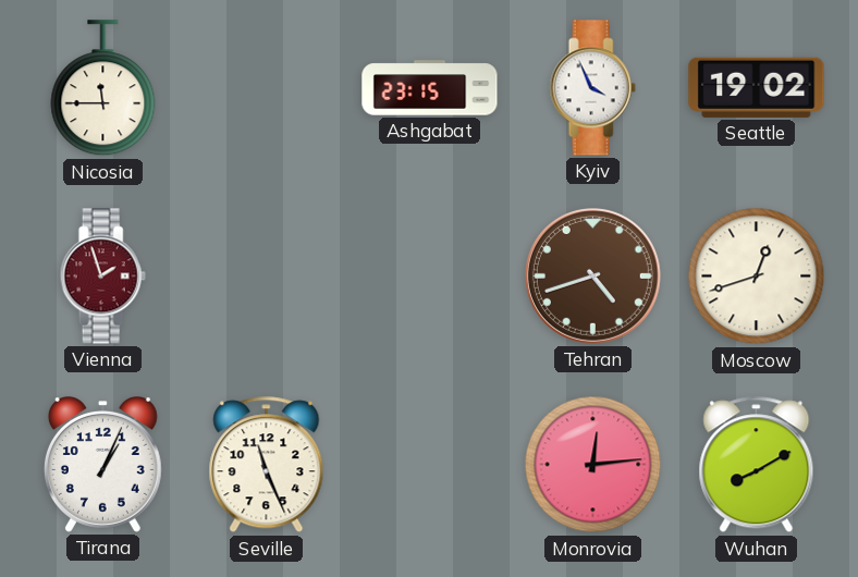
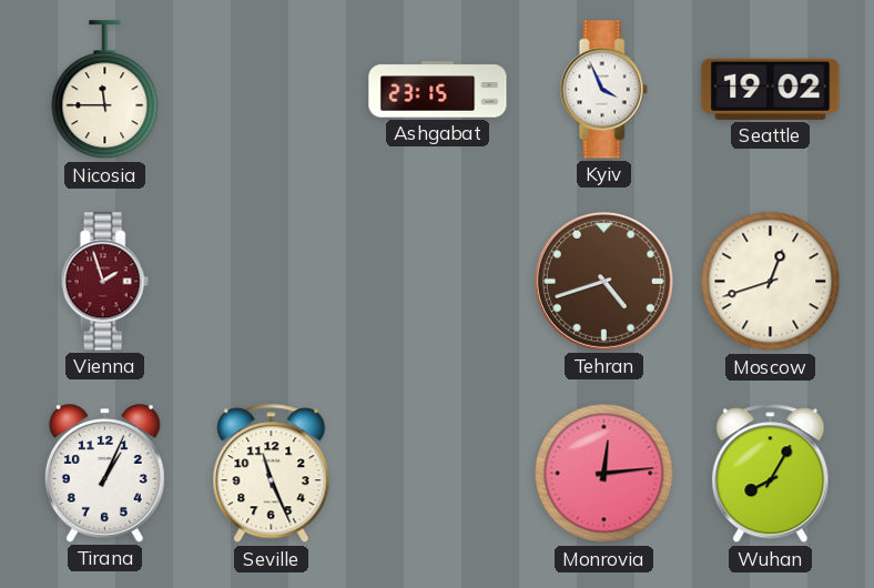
Wuhan: 8:10 -> 8:05
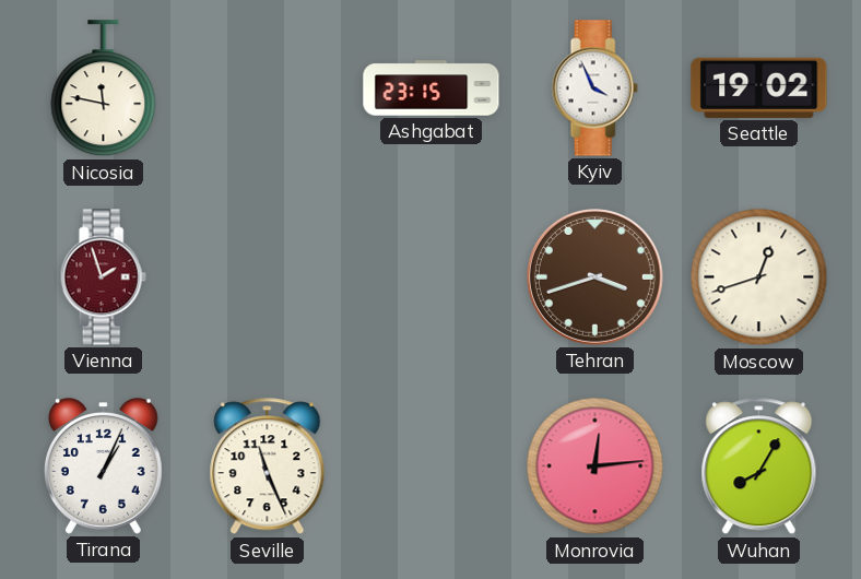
Nicosia: 11:45 -> 11:47
Tehran: 4:42 -> 3:42
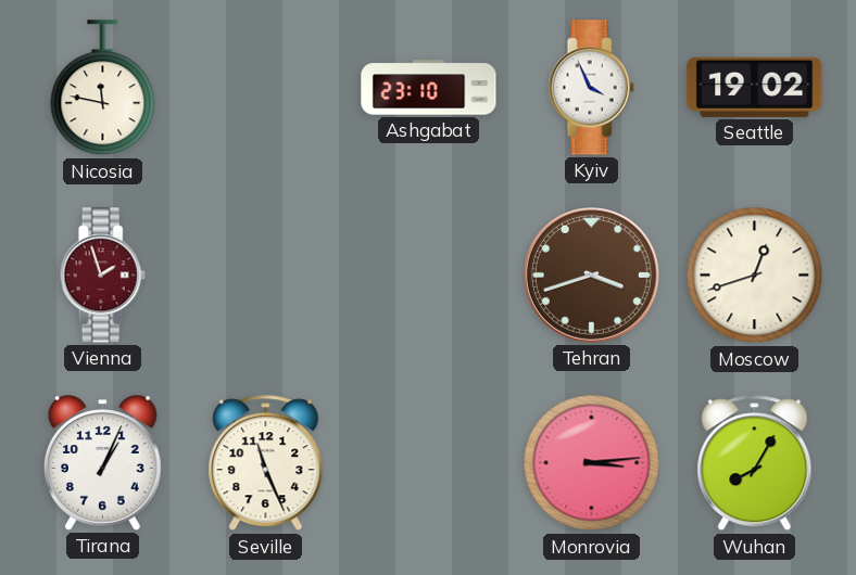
Ashgabat: 23:15 -> 23:10
Monrovia: 12:14 -> 3:14
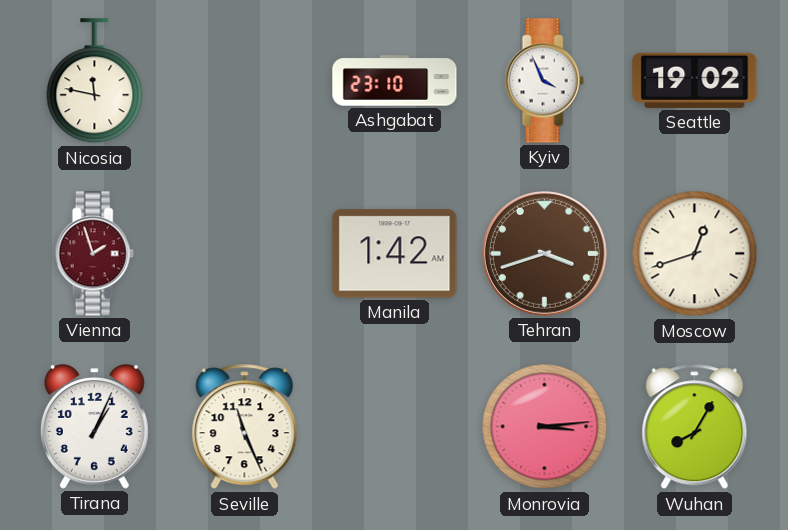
Manila: none -> 1:42
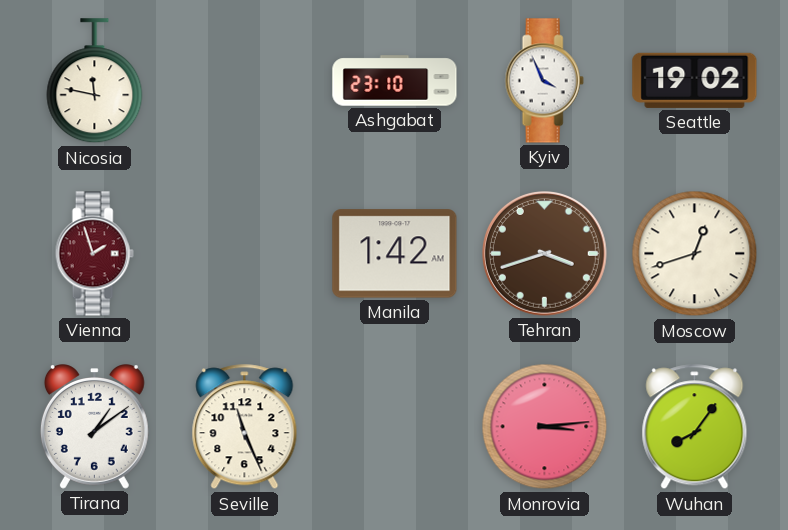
Tirana: 1:04 -> 1:09
Wuhan: 8:05 -> 8:06
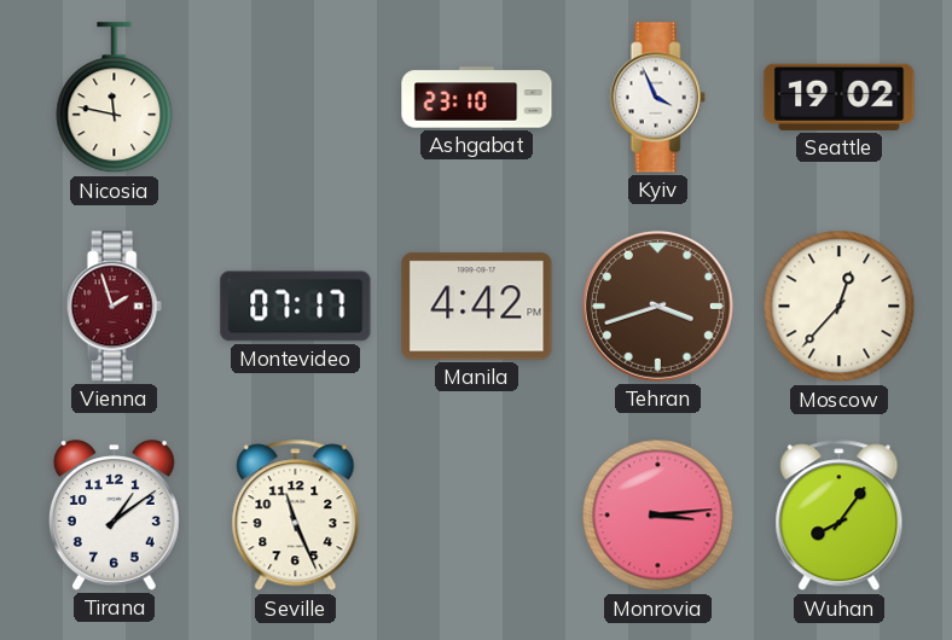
Montevideo: none -> 07:17
Manila: 1:42 -> 4:42
Moscow: 12:42 -> 12:37
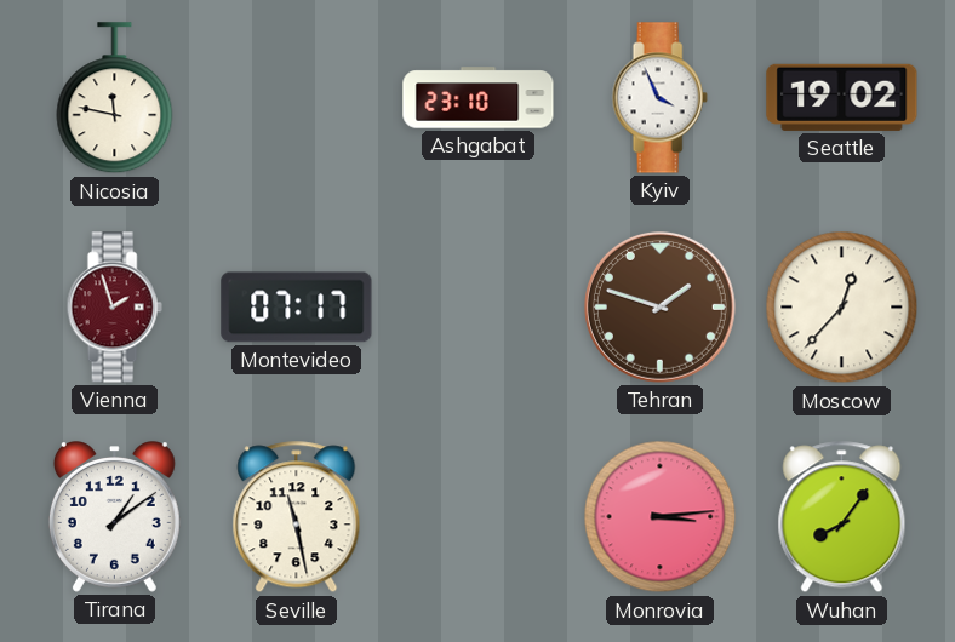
Manila: 4:42 -> none
Tehran: 3:42 -> 1:48
Seville: 11:26 -> 11:28
